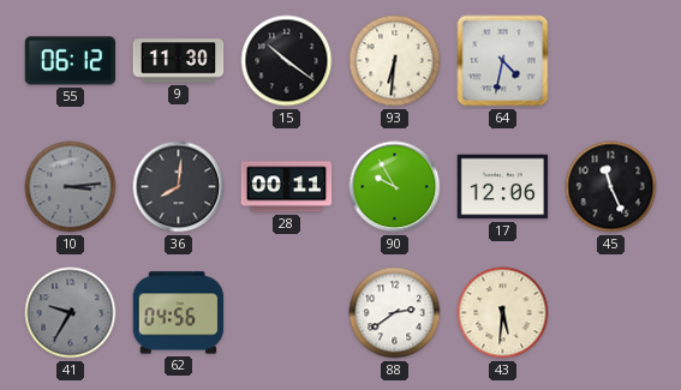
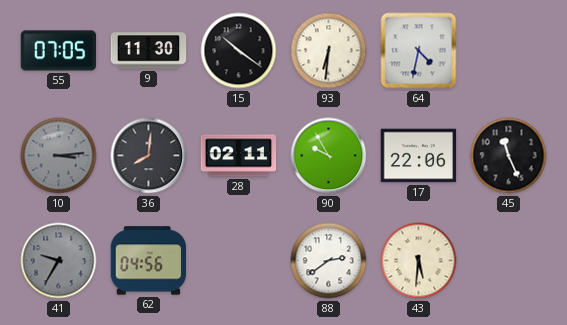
55: 06:12 -> 07:05
28: 00:11 -> 02:11
17: 12:06 -> 22:06
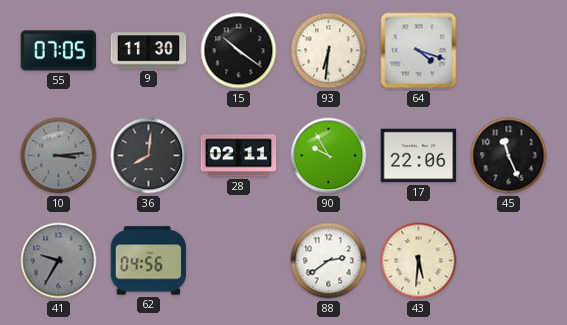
64: 4:32 -> 4:18
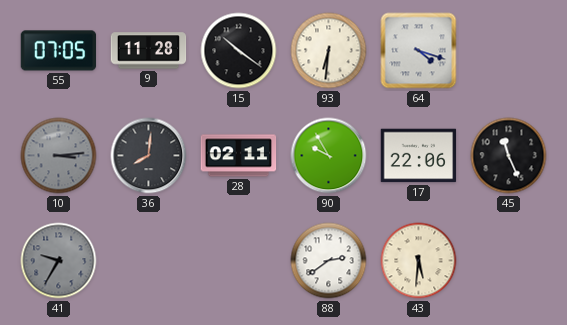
9: 11:30 -> 11:28
62: 04:56 -> none
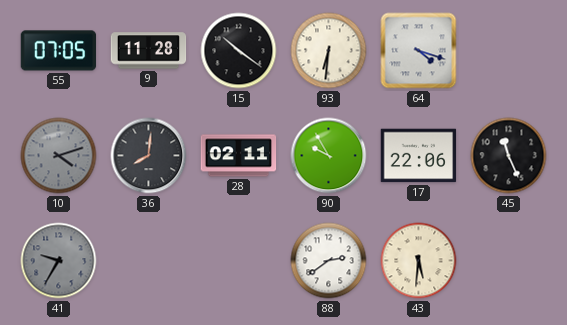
10: 3:14 -> 4:12
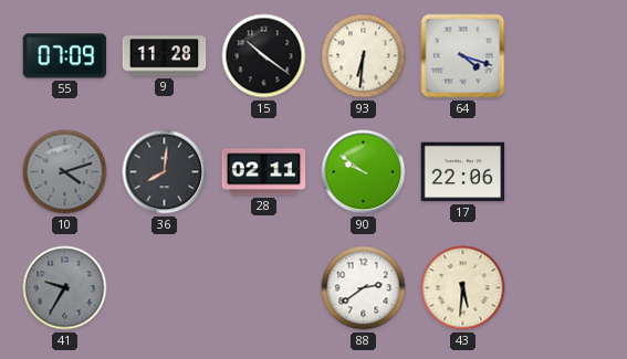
55: 07:05 -> 07:09
90: 9:55 -> 9:51
45: 11:26 -> none
